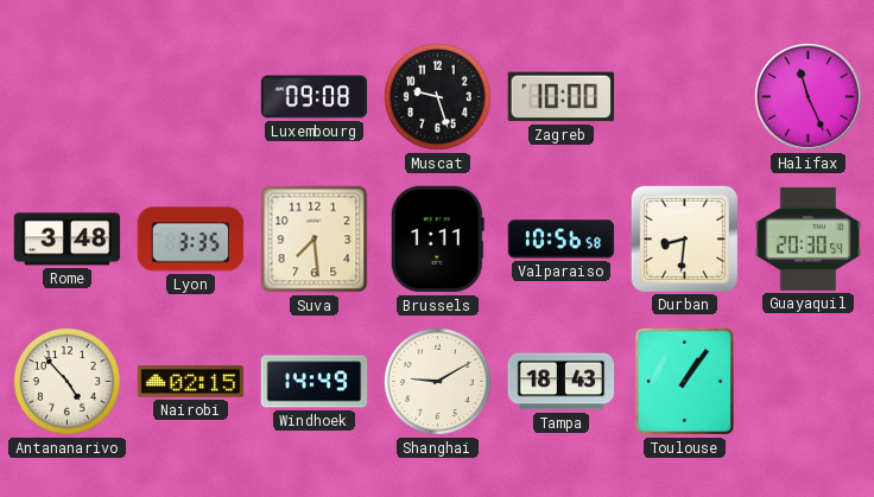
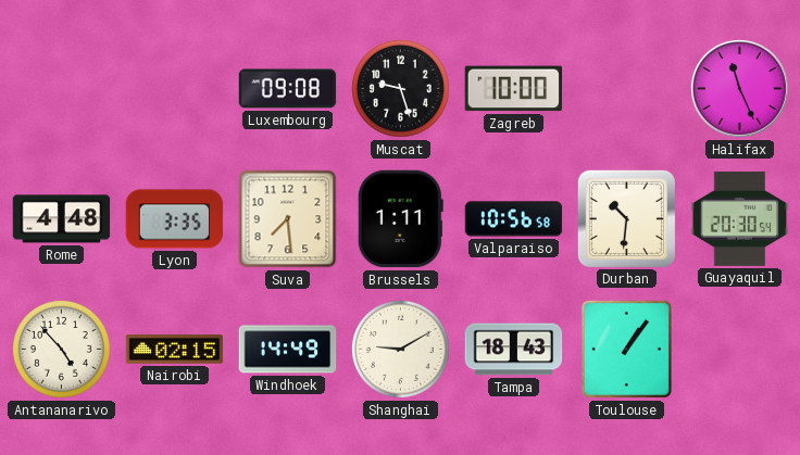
Rome: 3:48 -> 4:48
Durban: 8:31 -> 10:31
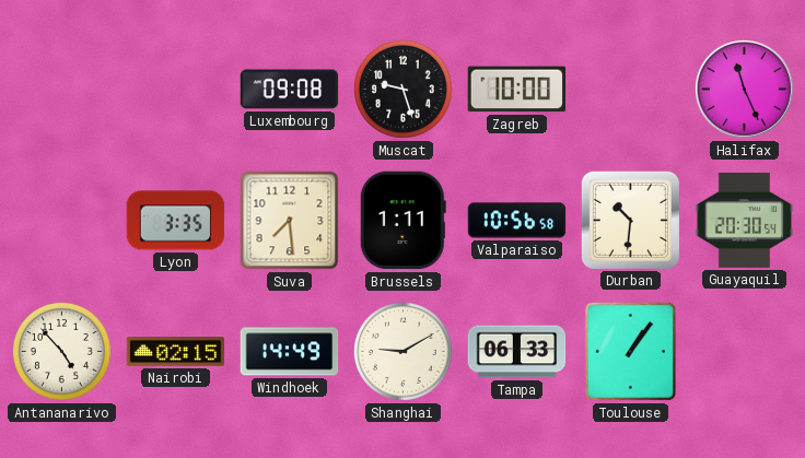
Rome: 4:48 -> none
Tampa: 18:43 -> 06:33
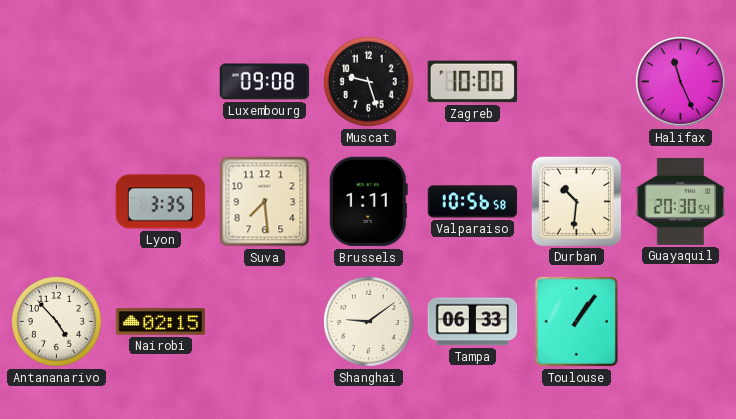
Windhoek: 14:49 -> none
Shanghai: 9:10 -> 9:09
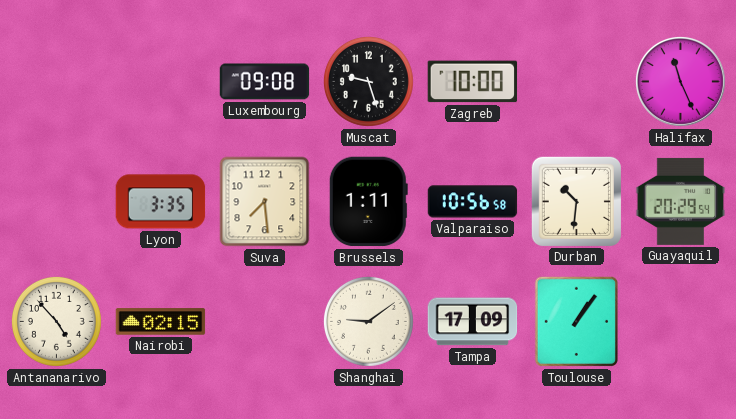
Guayaquil: 20:30 -> 20:29
Tampa: 06:33 -> 17:09
